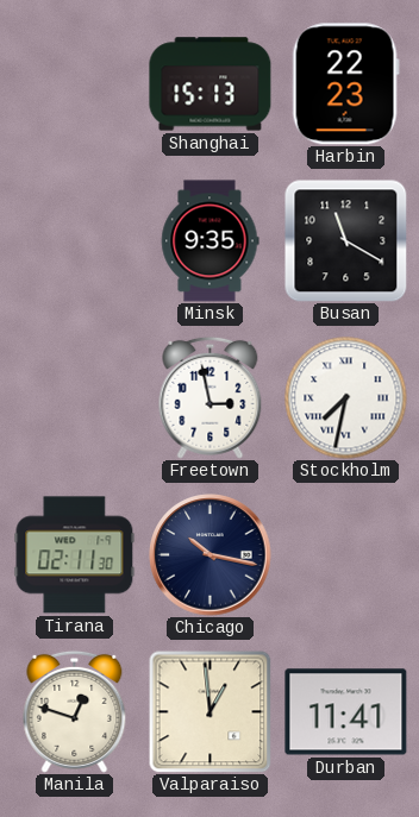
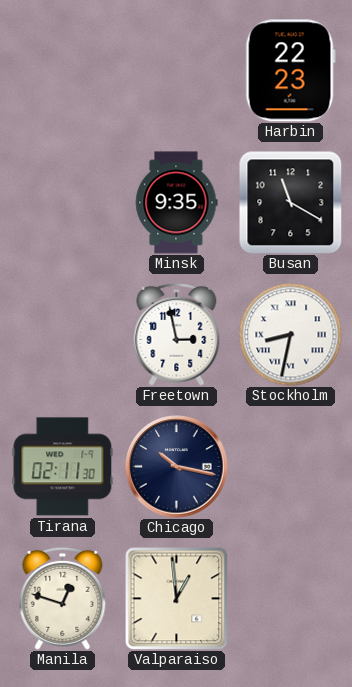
Shanghai: 15:13 -> none
Stockholm: 7:32 -> 8:32
Durban: 11:41 -> none
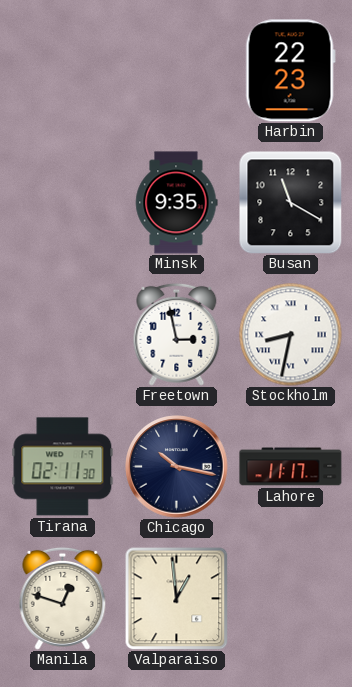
Lahore: none -> 11:17
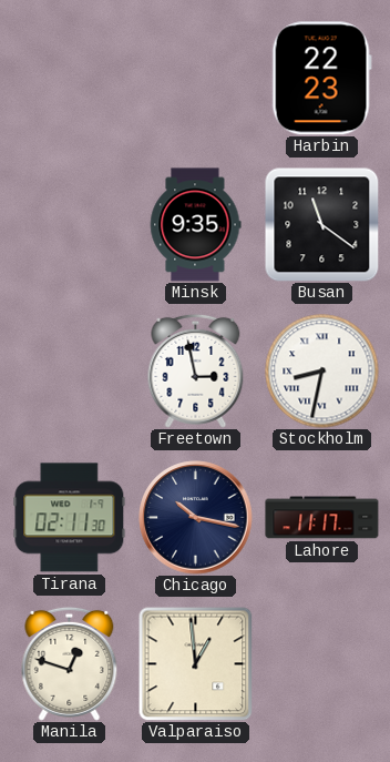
Busan: 11:20 -> 11:21
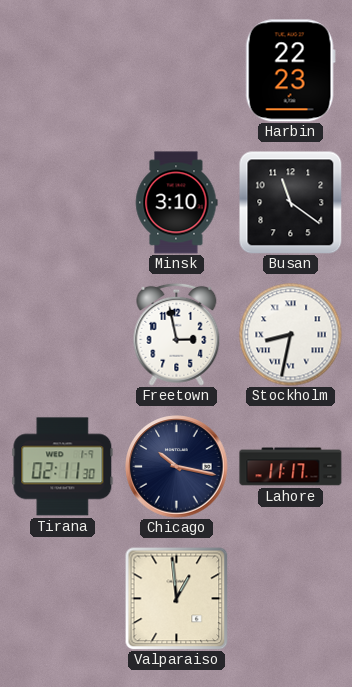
Minsk: 9:35 -> 3:10
Manila: 12:48 -> none
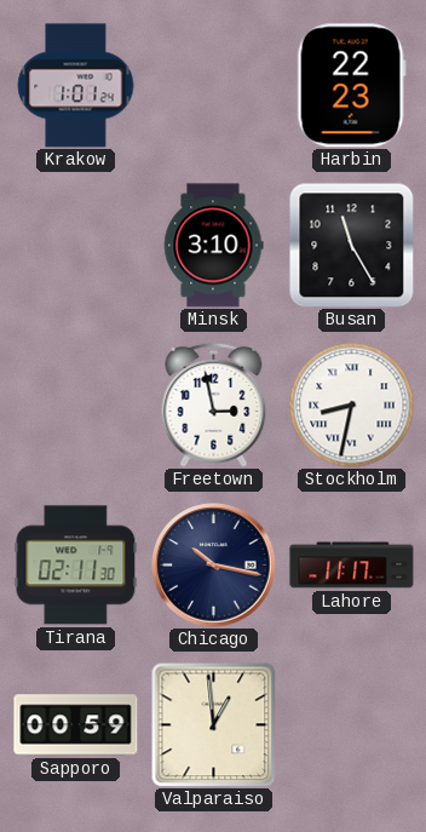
Krakow: none -> 1:01
Busan: 11:21 -> 11:25
Sapporo: none -> 00:59
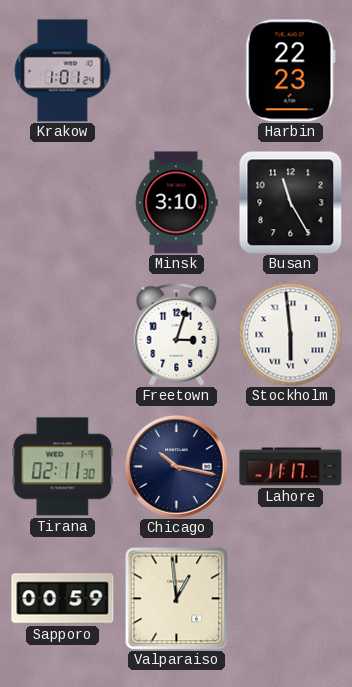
Freetown: 2:58 -> 3:03
Stockholm: 8:32 -> 5:59
